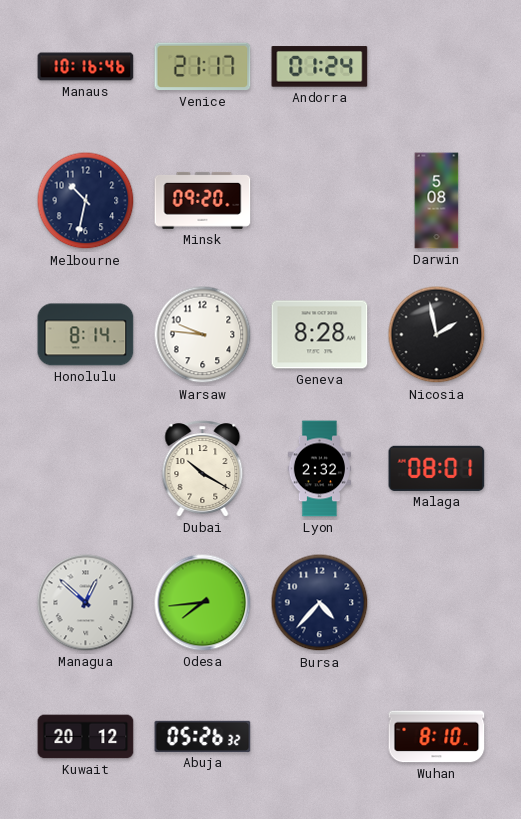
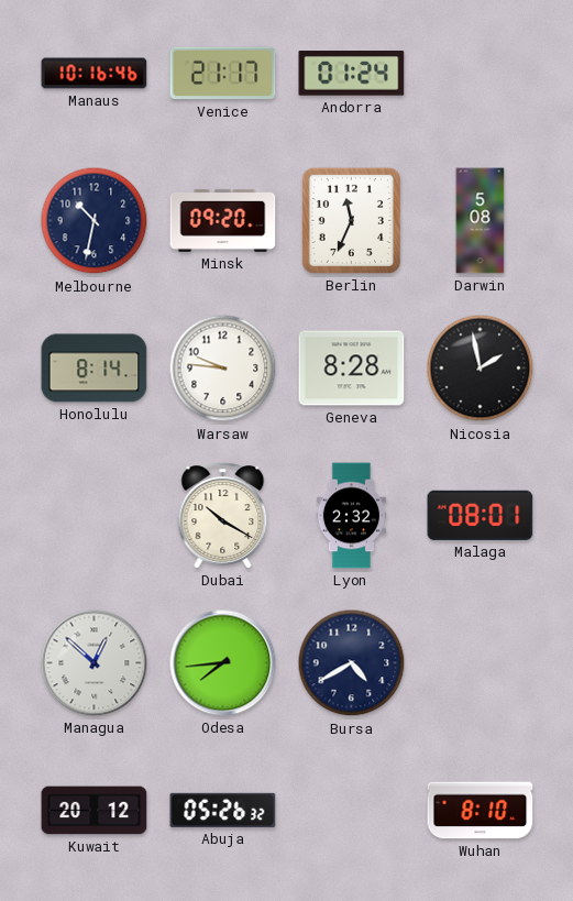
Berlin: none -> 11:34
Bursa: 4:37 -> 4:40
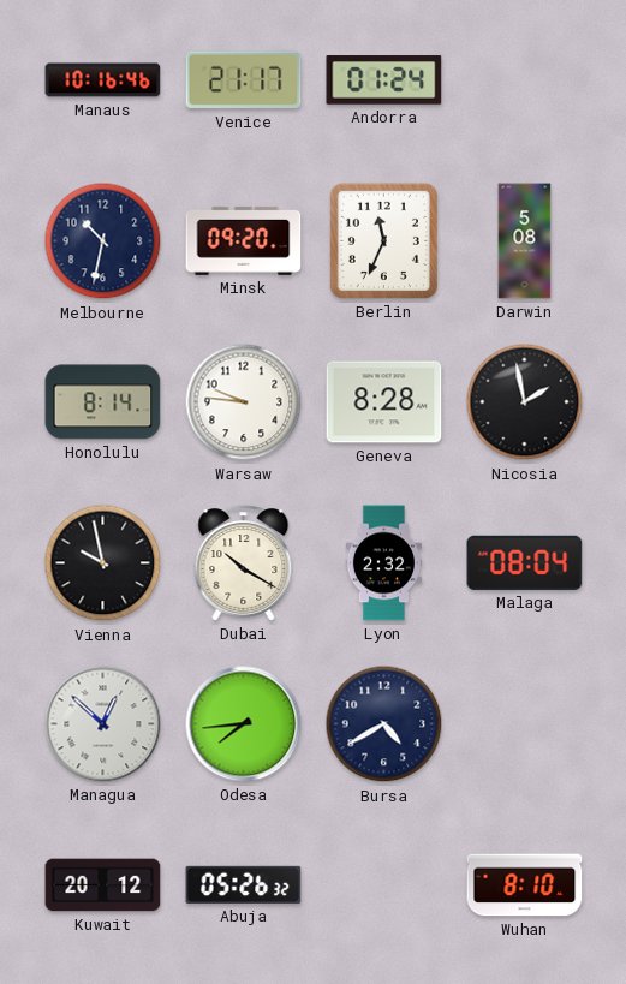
Vienna: none -> 9:58
Malaga: 08:01 -> 08:04
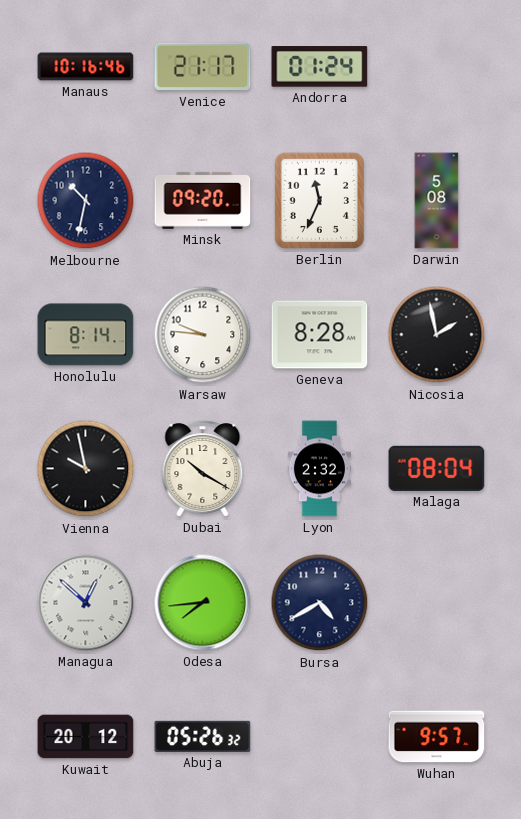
Wuhan: 8:10 -> 9:57
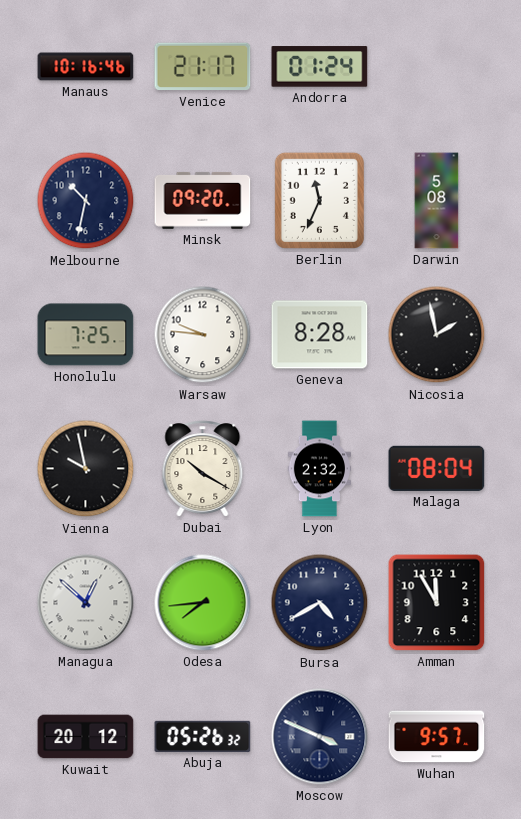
Honolulu: 8:14 -> 7:25
Amman: none -> 11:55
Moscow: none -> 3:49
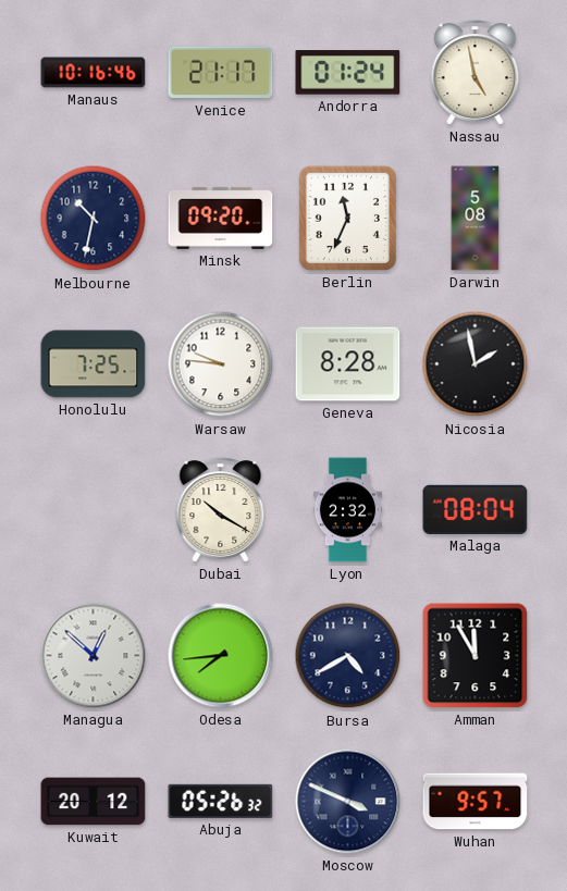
Nassau: none -> 4:58
Vienna: 9:58 -> none
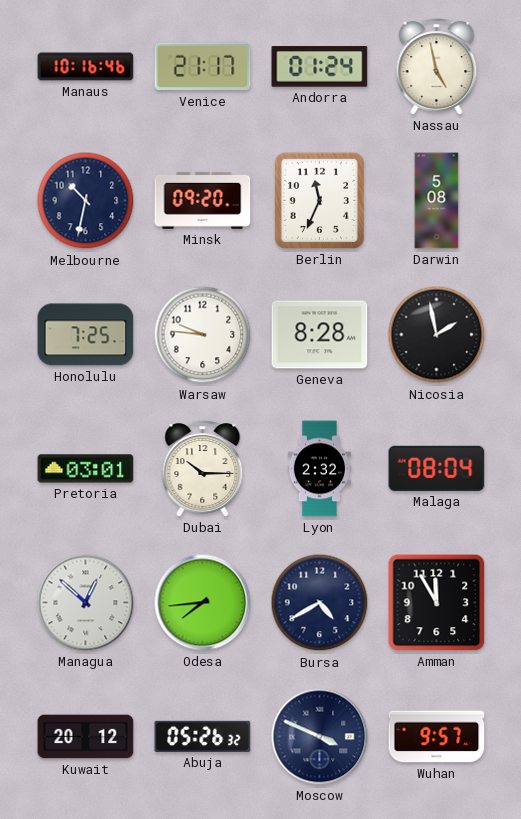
Pretoria: none -> 03:01
Dubai: 10:20 -> 10:15
